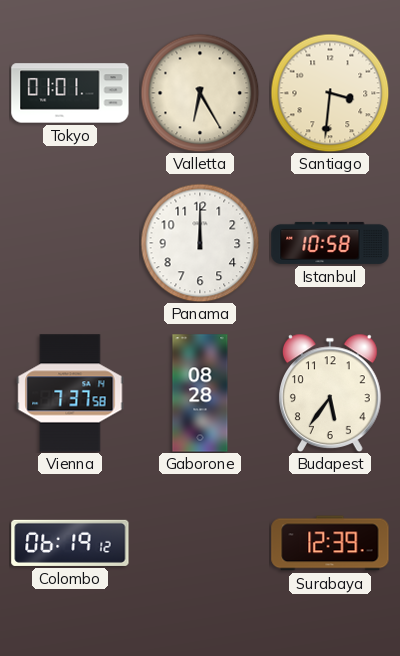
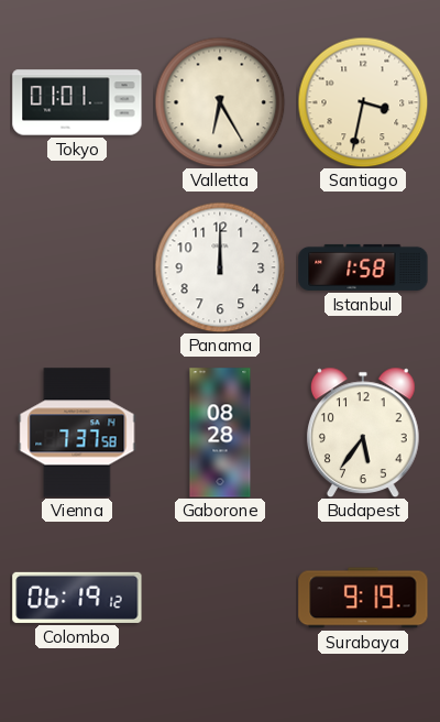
Santiago: 3:31 -> 3:32
Istanbul: 10:58 -> 1:58
Surabaya: 12:39 -> 9:19
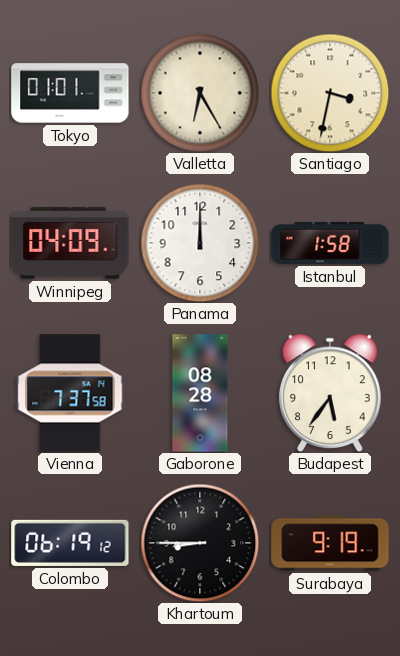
Winnipeg: none -> 04:09
Khartoum: none -> 8:45
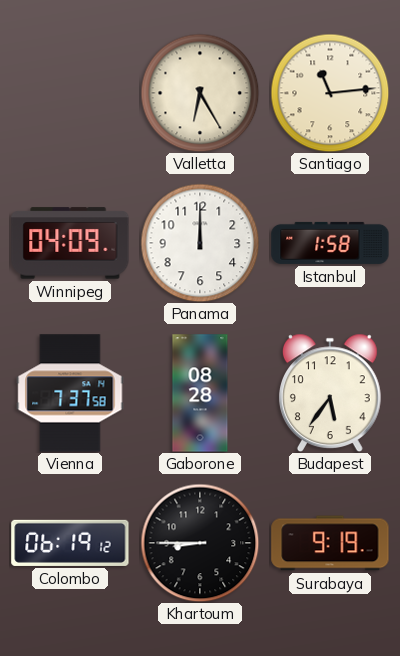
Tokyo: 01:01 -> none
Santiago: 3:32 -> 11:14
